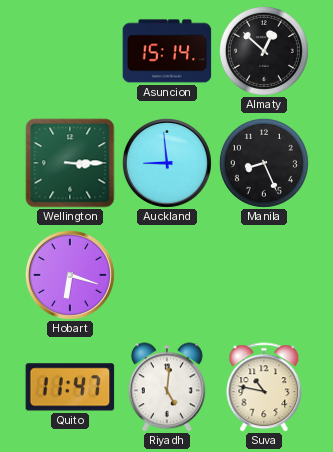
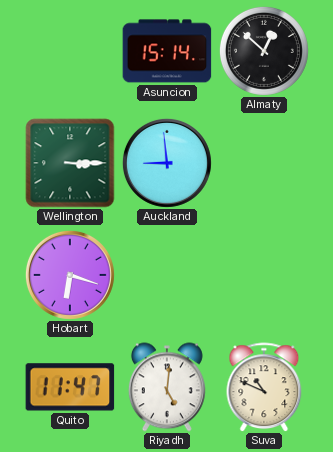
Manila: 8:26 -> none
Suva: 10:47 -> 10:49
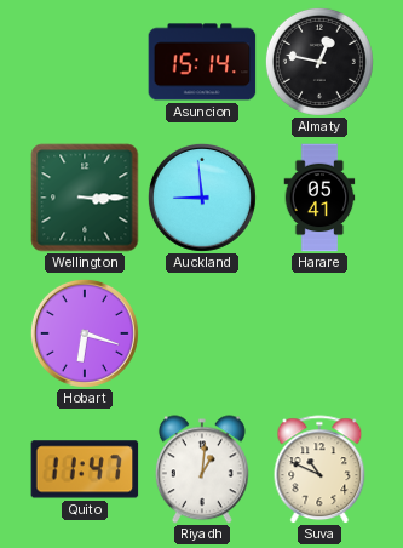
Almaty: 12:52 -> 12:47
Harare: none -> 05:41
Riyadh: 5:01 -> 1:01
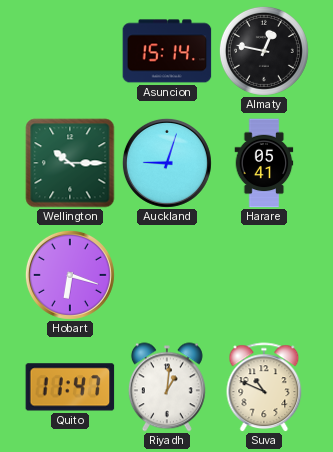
Wellington: 3:15 -> 10:15
Auckland: 8:59 -> 9:03
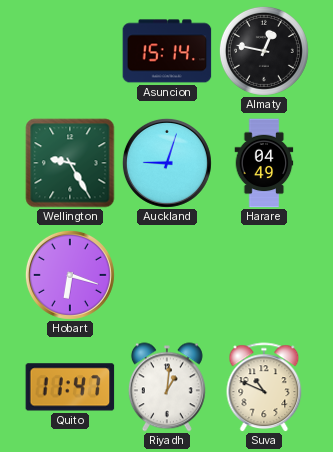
Wellington: 10:15 -> 9:25
Harare: 05:41 -> 04:49
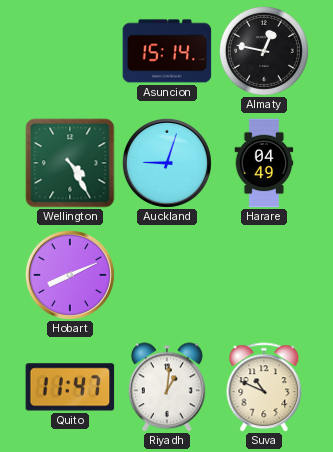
Wellington: 9:25 -> 4:25
Hobart: 6:18 -> 8:11
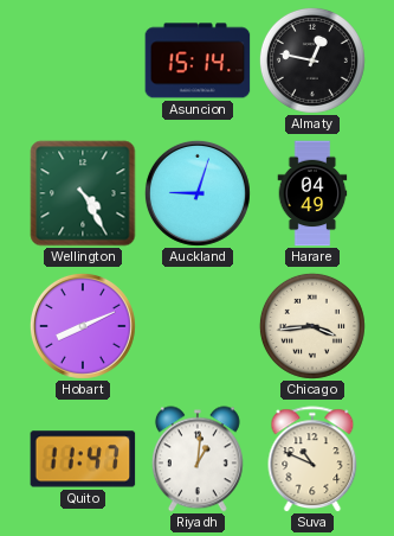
Chicago: none -> 3:44
